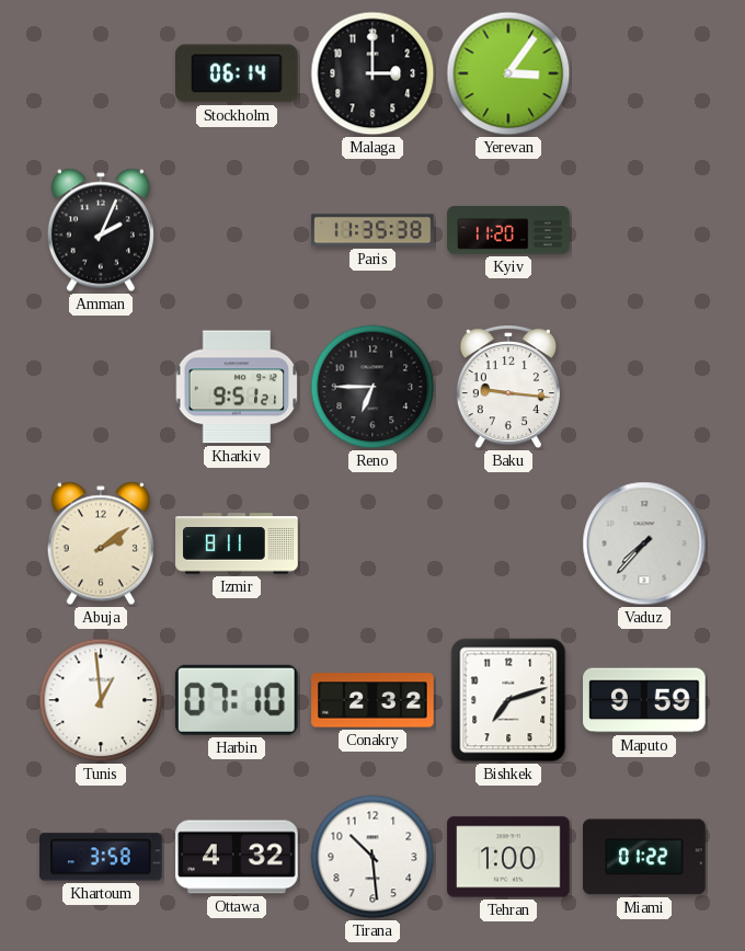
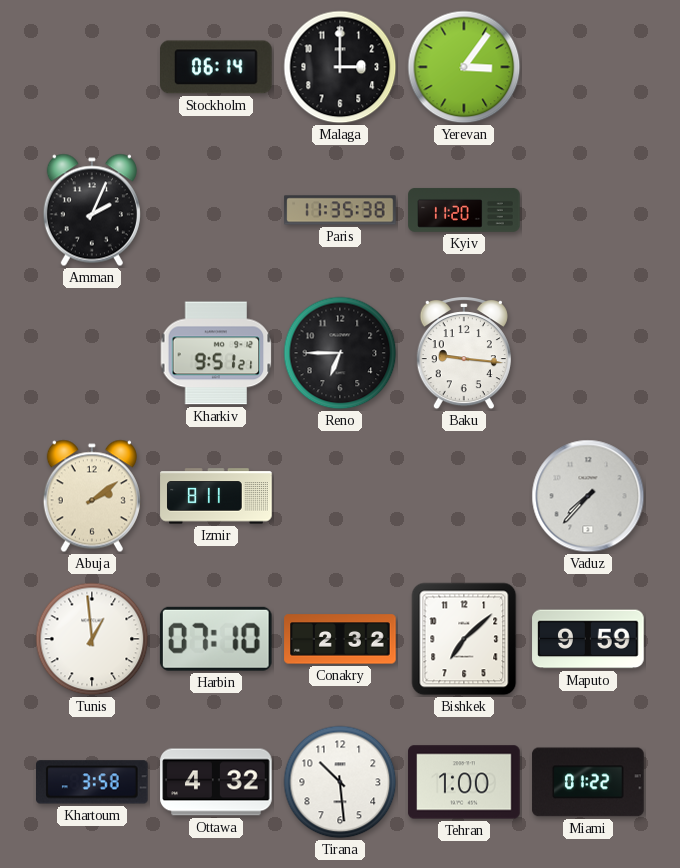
Bishkek: 7:12 -> 7:08
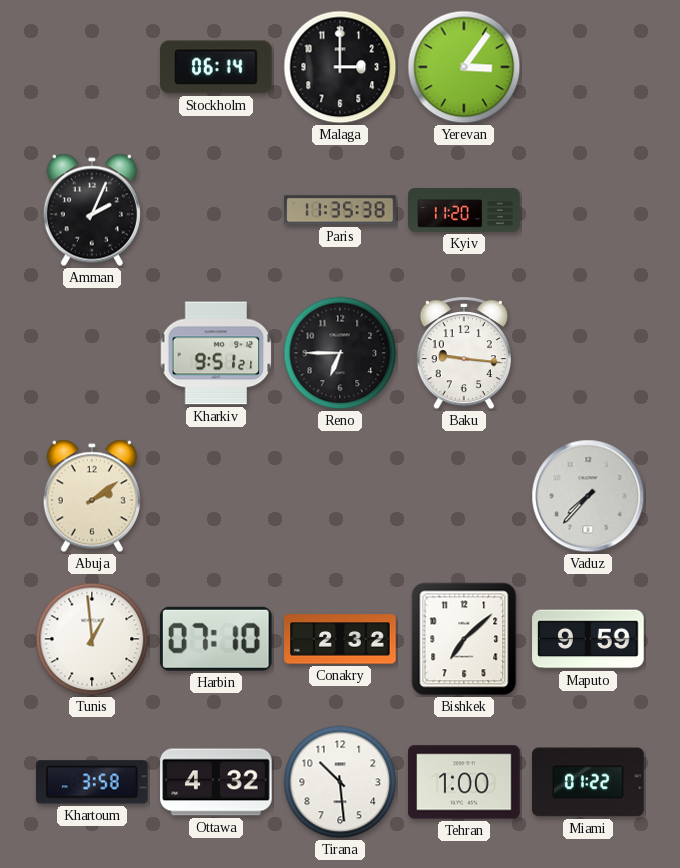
Izmir: 8:11 -> none
